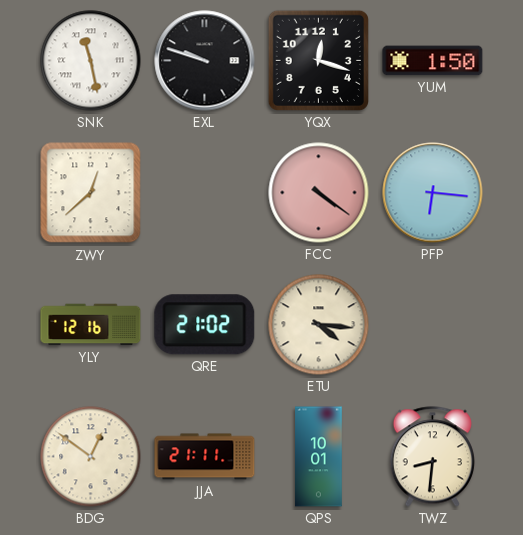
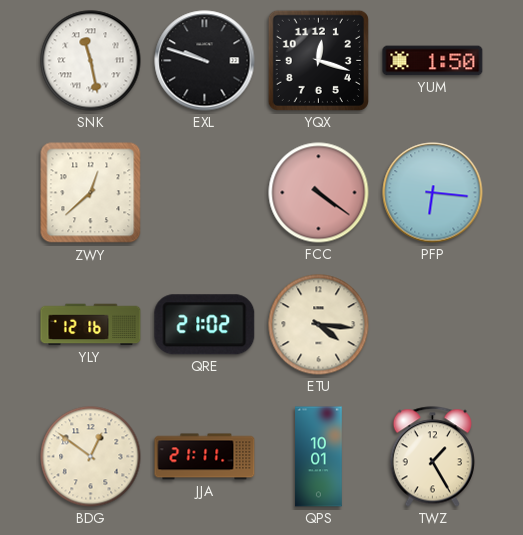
TWZ: 8:31 -> 1:25
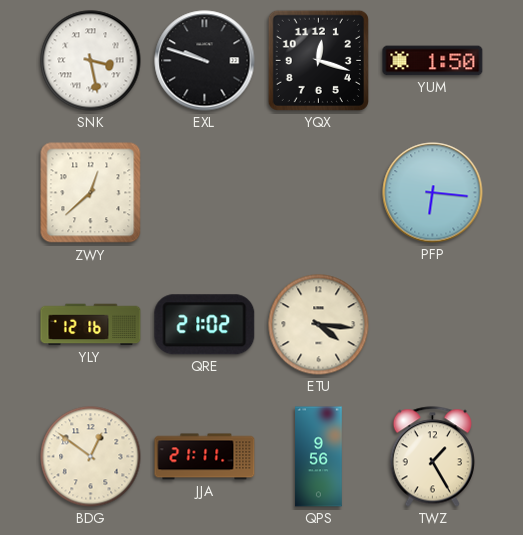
SNK: 11:28 -> 3:28
FCC: 4:21 -> none
QPS: 10:01 -> 9:56
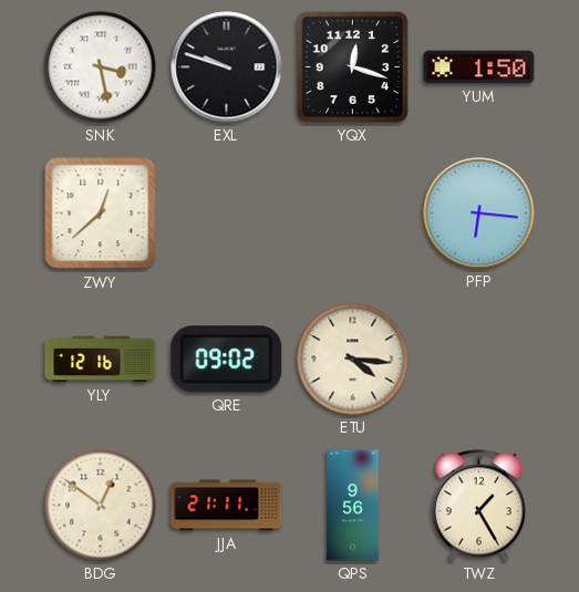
QRE: 21:02 -> 09:02
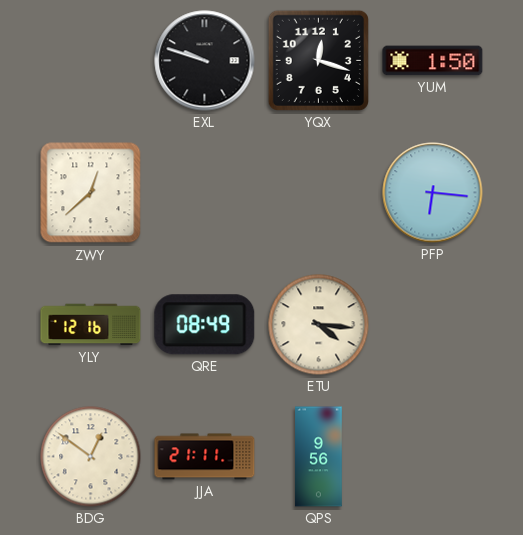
SNK: 3:28 -> none
QRE: 09:02 -> 08:49
TWZ: 1:25 -> none
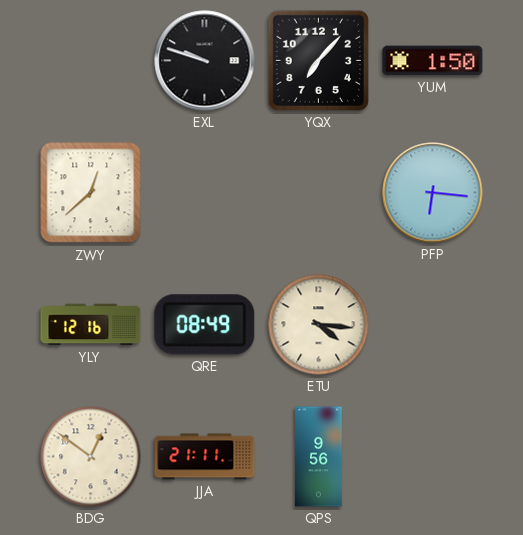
YQX: 12:18 -> 7:07
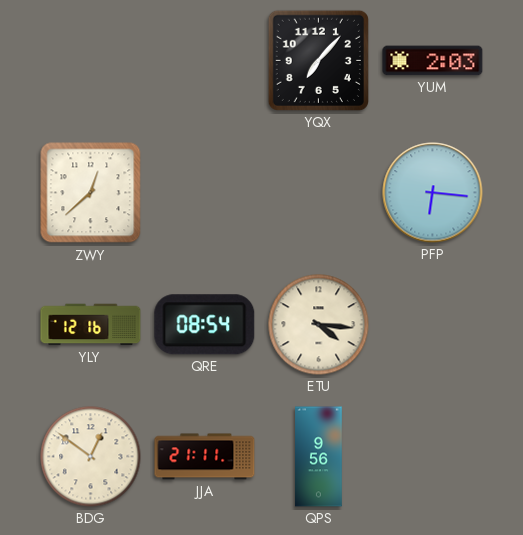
EXL: 9:48 -> none
YUM: 1:50 -> 2:03
QRE: 08:49 -> 08:54
